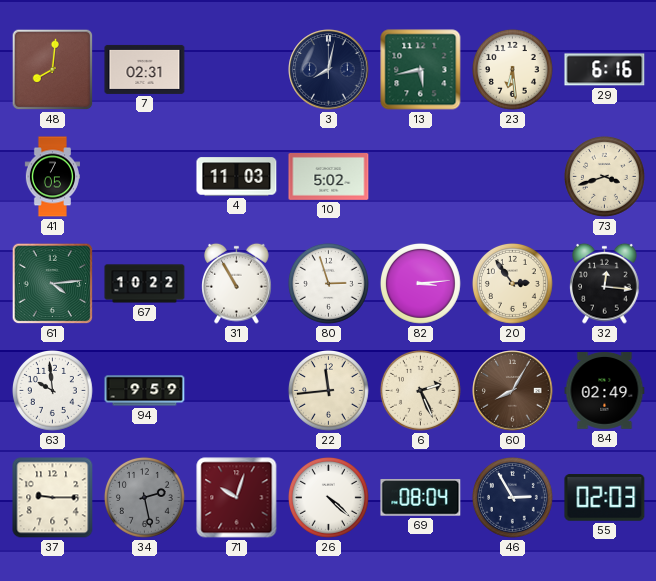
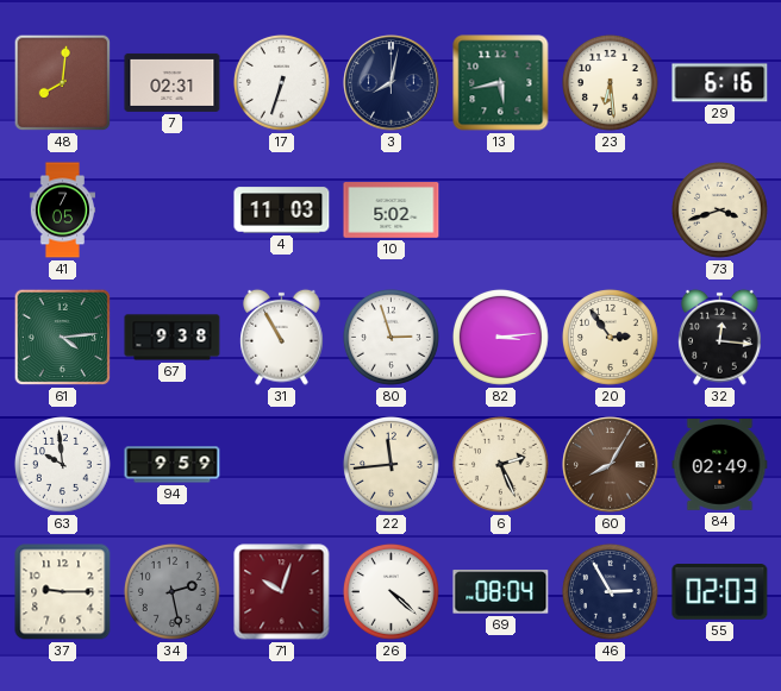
17: none -> 6:33
67: 10:22 -> 9:38
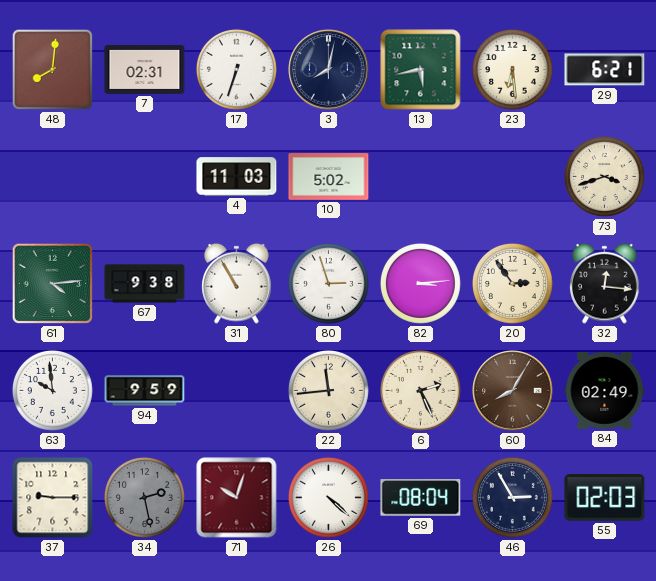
29: 6:16 -> 6:21
41: 7:05 -> none
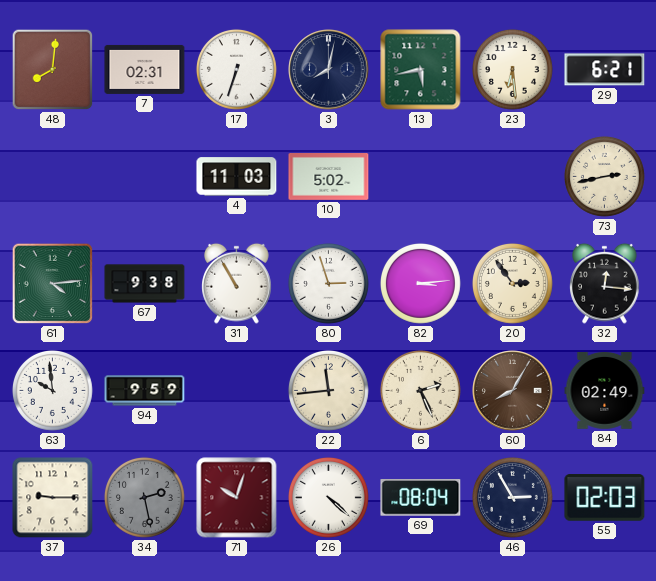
73: 3:42 -> 2:43
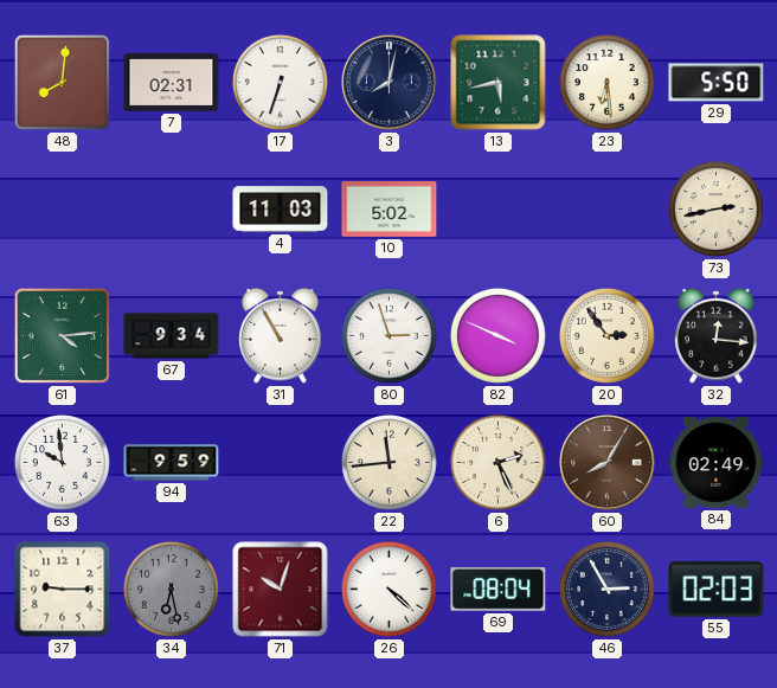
29: 6:21 -> 5:50
67: 9:38 -> 9:34
82: 3:14 -> 3:49
34: 2:28 -> 6:28
